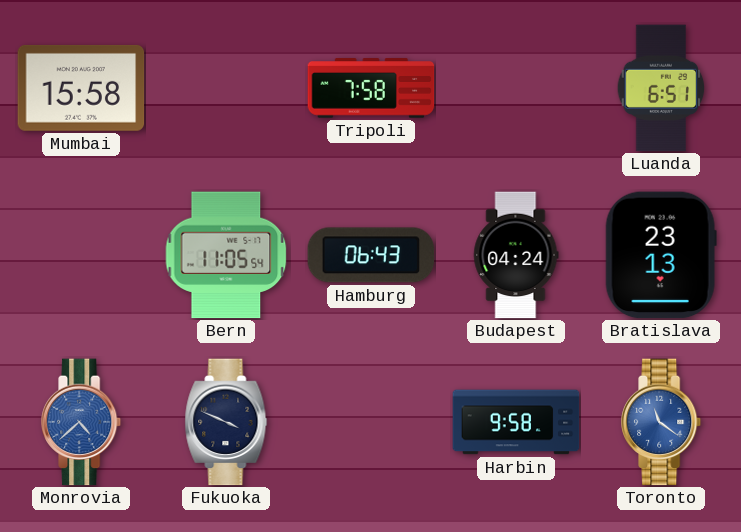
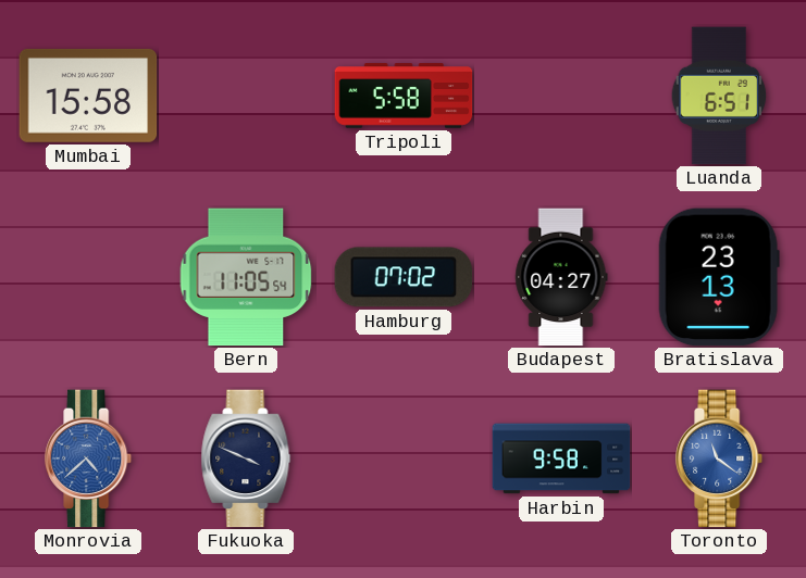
Tripoli: 7:58 -> 5:58
Hamburg: 06:43 -> 07:02
Budapest: 04:24 -> 04:27
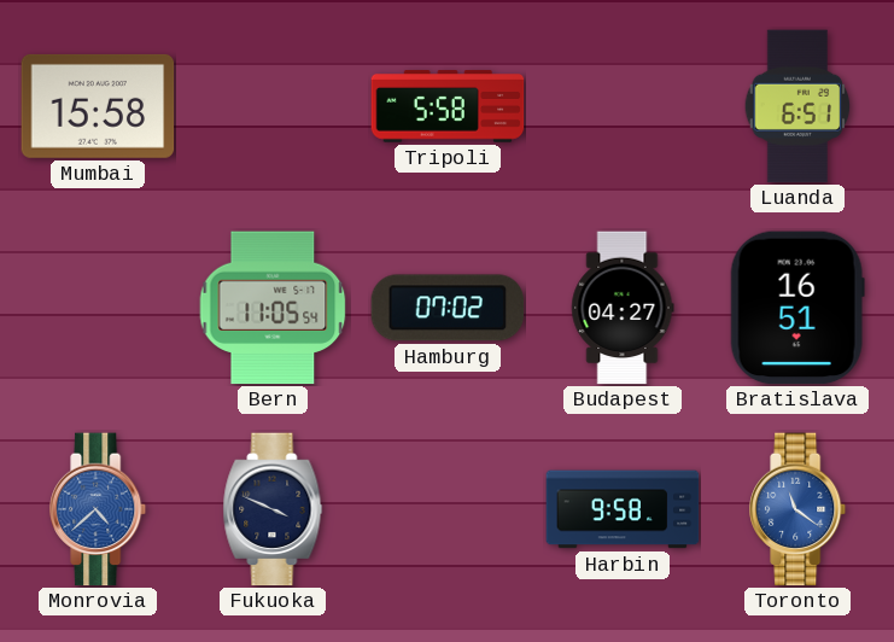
Bratislava: 23:13 -> 16:51
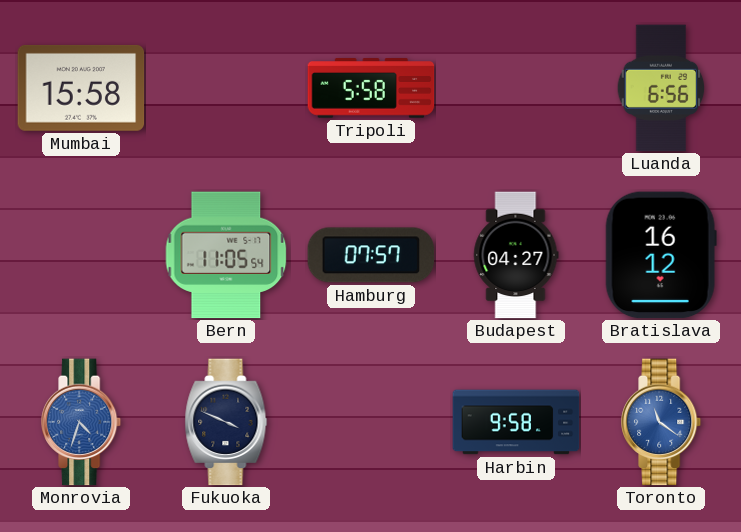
Luanda: 6:51 -> 6:56
Hamburg: 07:02 -> 07:57
Bratislava: 16:51 -> 16:12
Monrovia: 4:38 -> 4:33
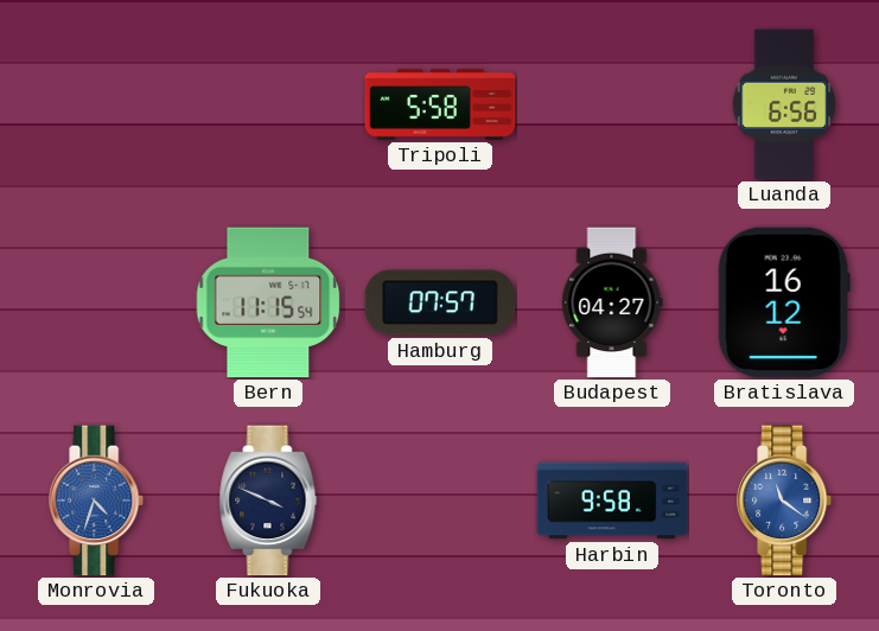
Mumbai: 15:58 -> none
Bern: 11:05 -> 11:15
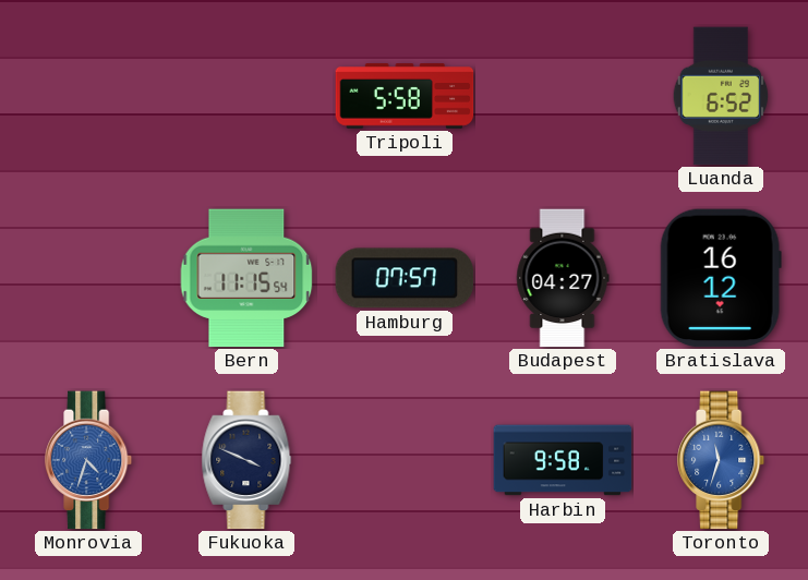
Luanda: 6:56 -> 6:52
Toronto: 11:21 -> 11:33
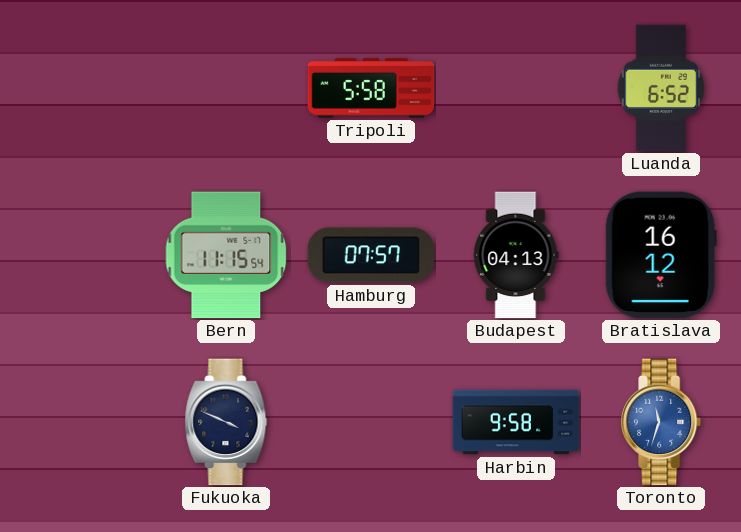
Budapest: 04:27 -> 04:13
Monrovia: 4:33 -> none
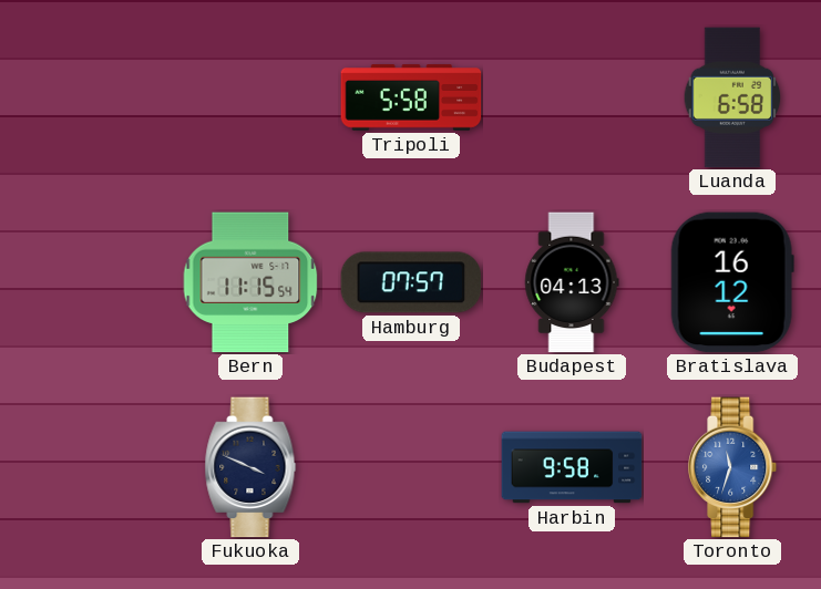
Luanda: 6:52 -> 6:58
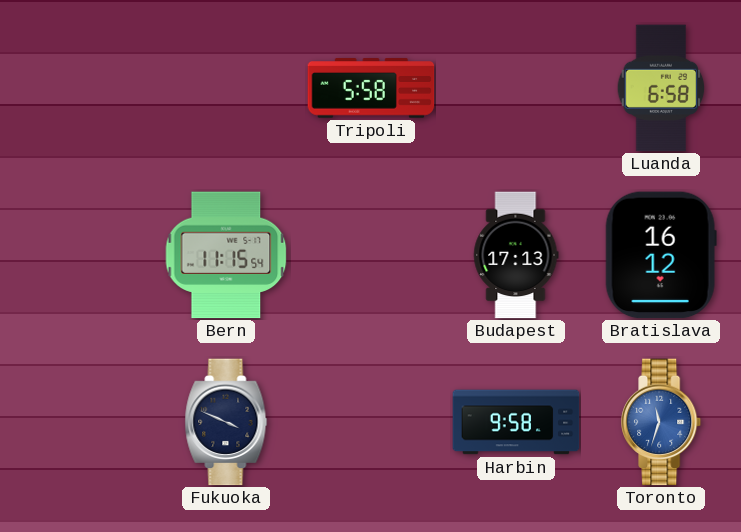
Hamburg: 07:57 -> none
Budapest: 04:13 -> 17:13
